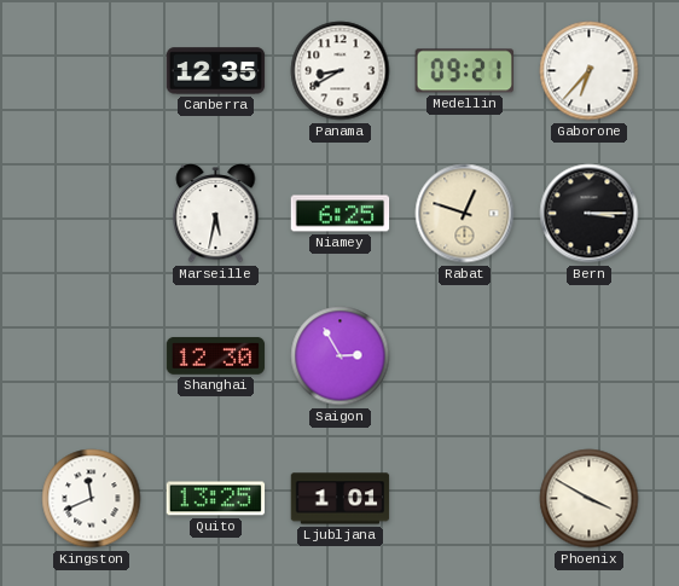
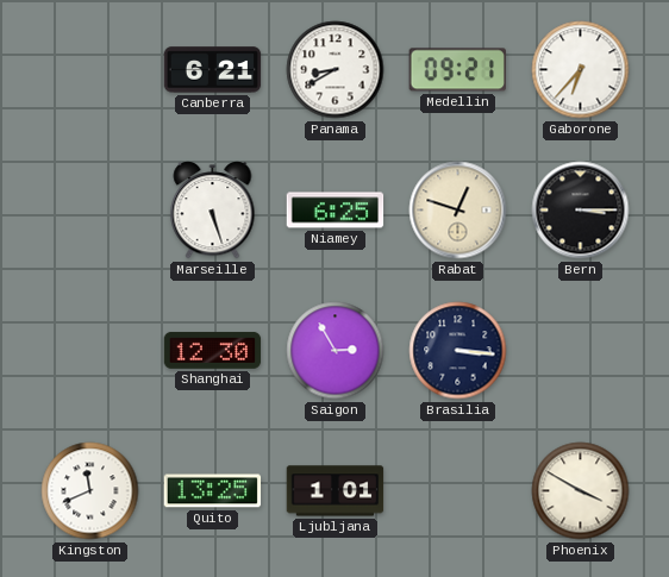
Canberra: 12:35 -> 6:21
Marseille: 5:32 -> 5:27
Brasilia: none -> 3:16
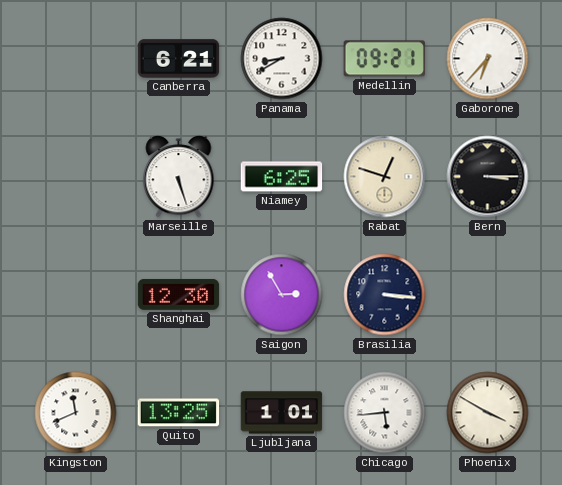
Chicago: none -> 5:44
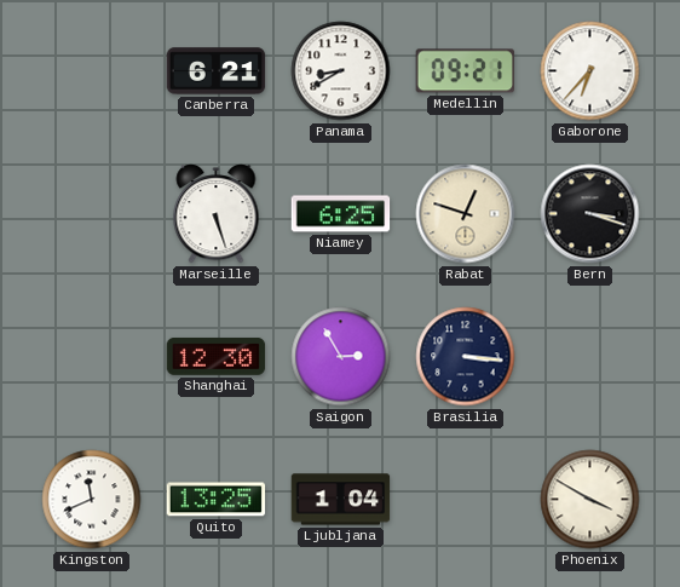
Bern: 3:15 -> 3:18
Ljubljana: 1:01 -> 1:04
Chicago: 5:44 -> none
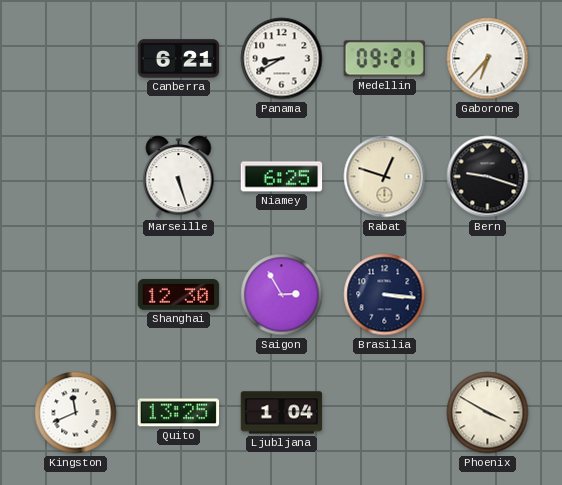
Bern: 3:18 -> 9:18
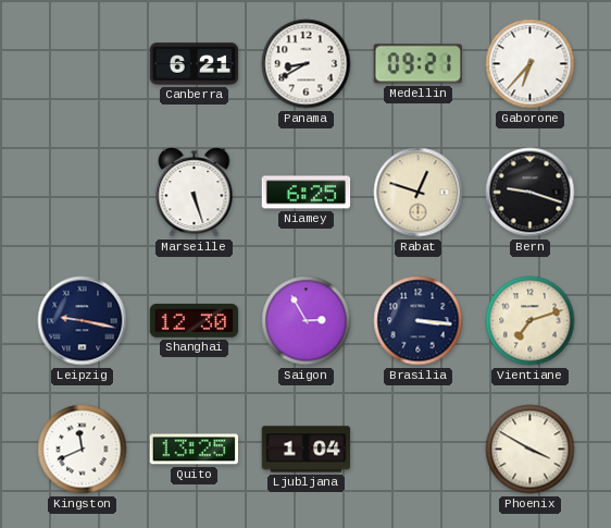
Leipzig: none -> 9:17
Vientiane: none -> 7:12
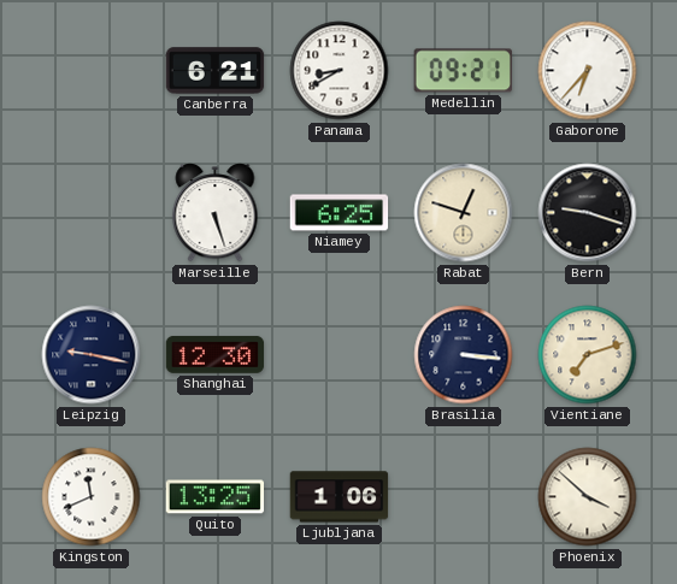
Saigon: 2:55 -> none
Ljubljana: 1:04 -> 1:06
Phoenix: 3:50 -> 3:52
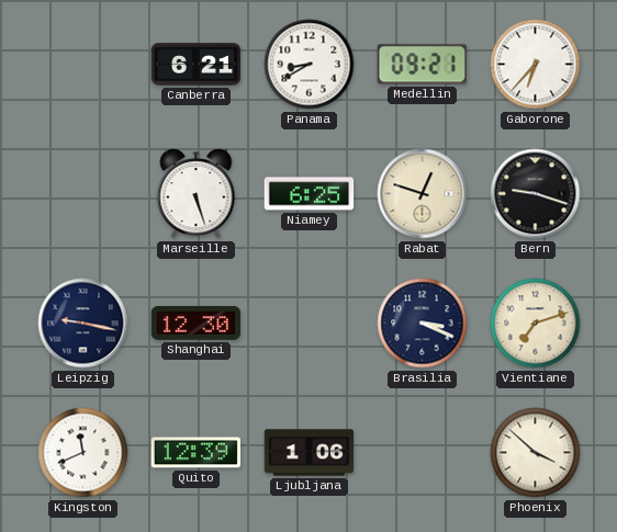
Brasilia: 3:16 -> 3:19
Quito: 13:25 -> 12:39
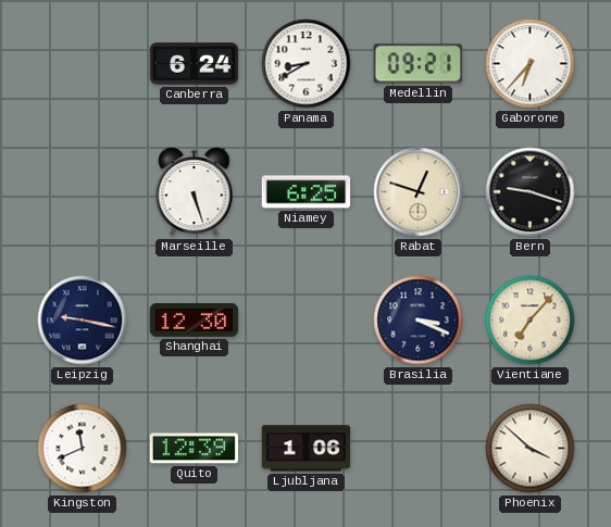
Canberra: 6:21 -> 6:24
Vientiane: 7:12 -> 7:07
